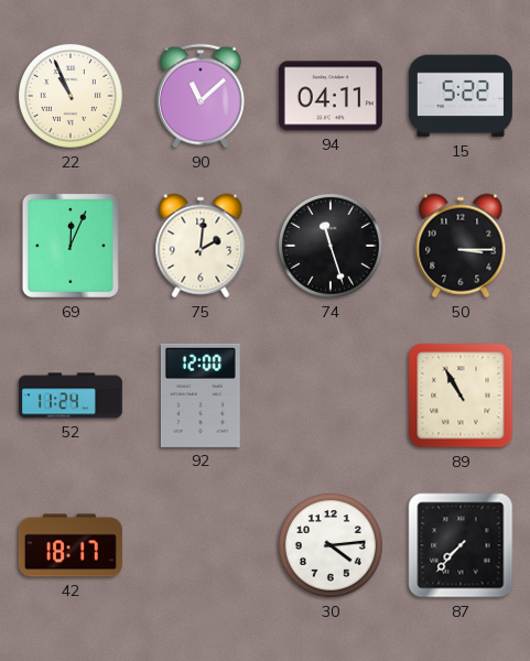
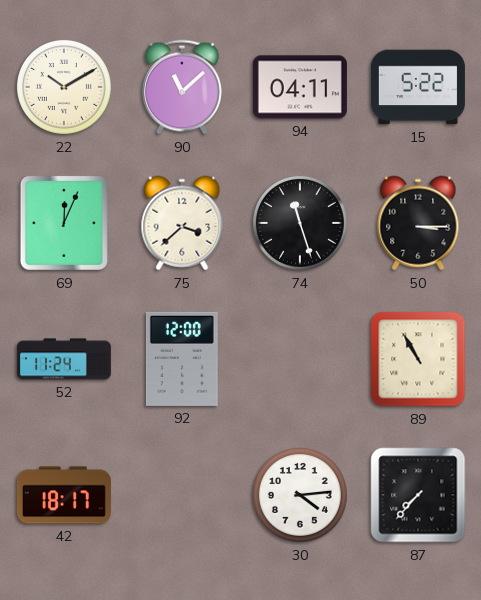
22: 10:56 -> 10:10
75: 2:01 -> 3:38
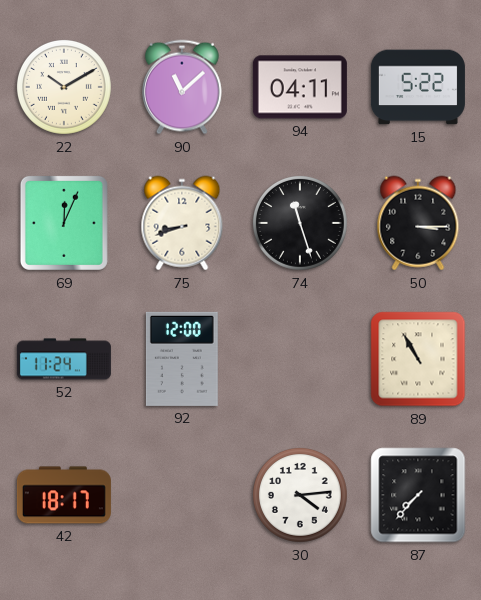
75: 3:38 -> 8:42
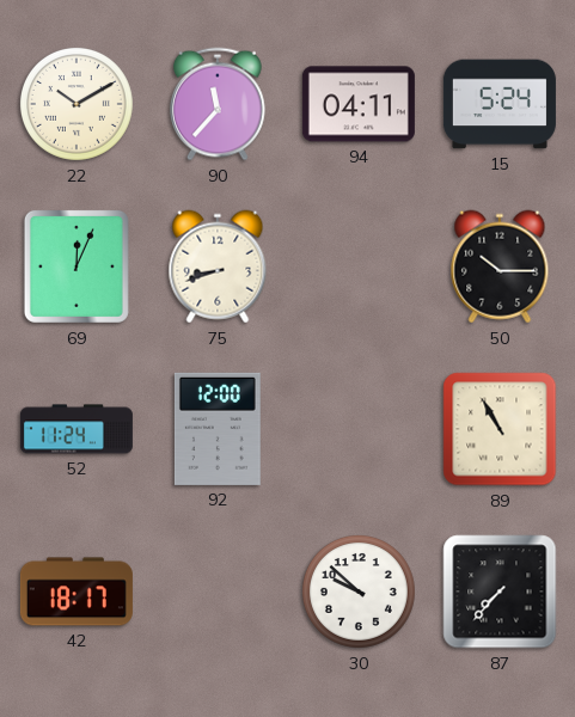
90: 11:08 -> 11:37
15: 5:22 -> 5:24
74: 11:27 -> none
50: 3:15 -> 10:15
30: 4:14 -> 9:52
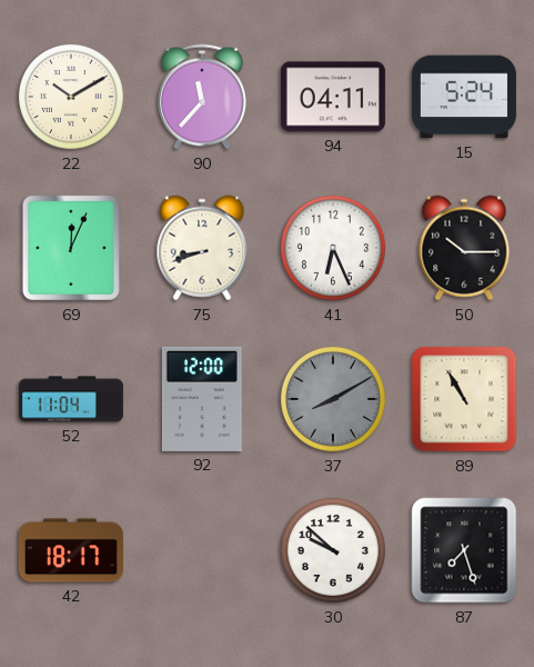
41: none -> 6:26
52: 11:24 -> 11:04
37: none -> 8:10
87: 7:37 -> 7:27
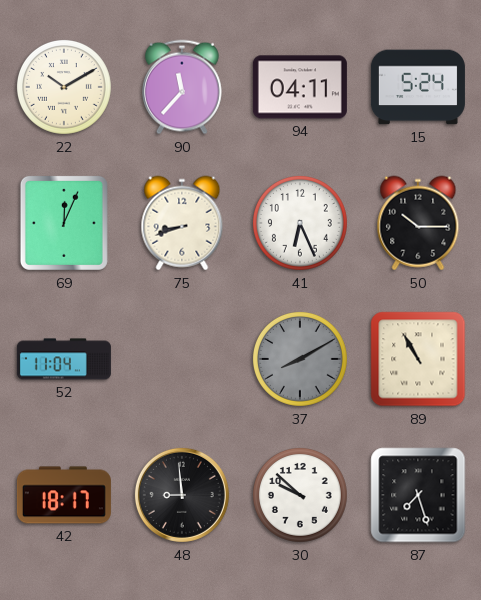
92: 12:00 -> none
48: none -> 8:59
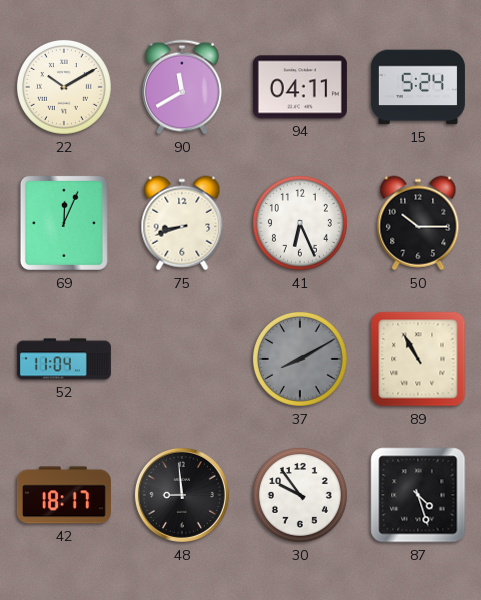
90: 11:37 -> 11:40
30: 9:52 -> 9:54
87: 7:27 -> 4:27
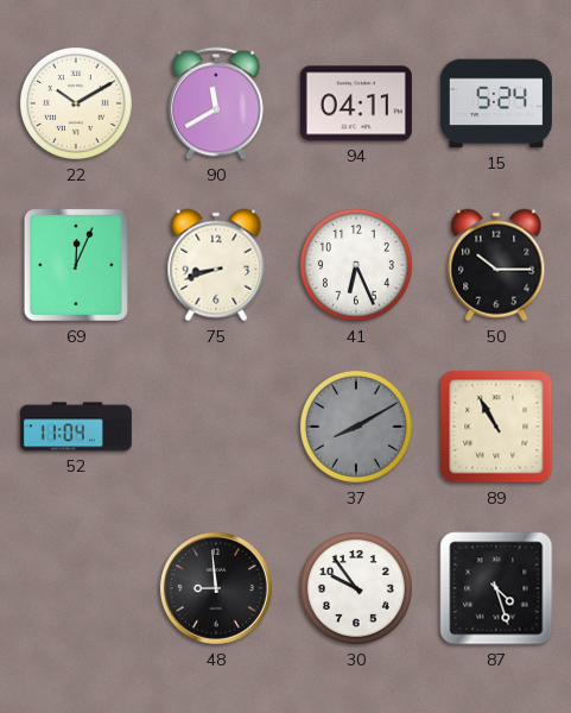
42: 18:17 -> none
